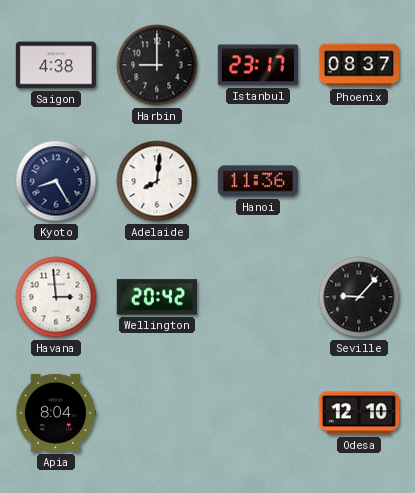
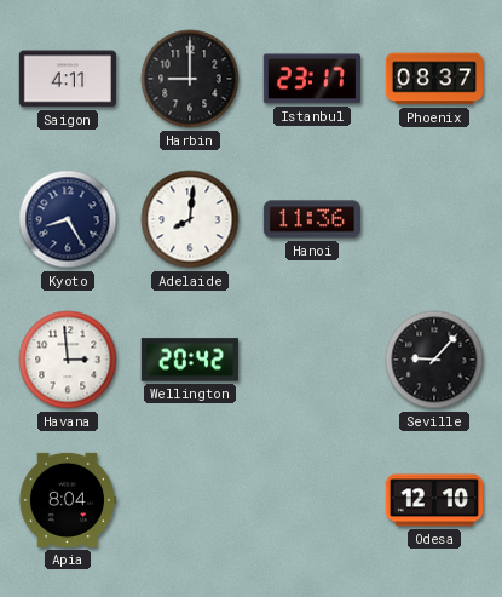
Saigon: 4:38 -> 4:11
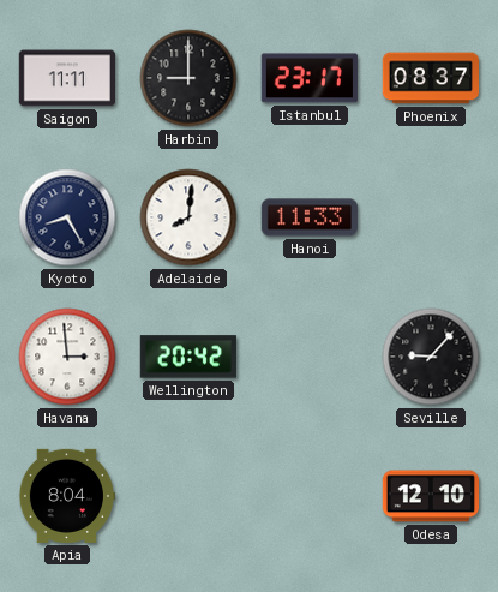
Saigon: 4:11 -> 11:11
Hanoi: 11:36 -> 11:33
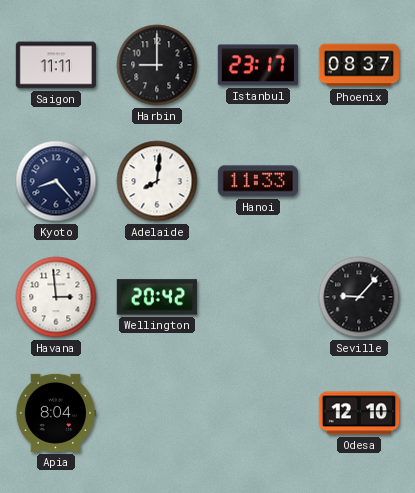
Kyoto: 8:25 -> 8:23
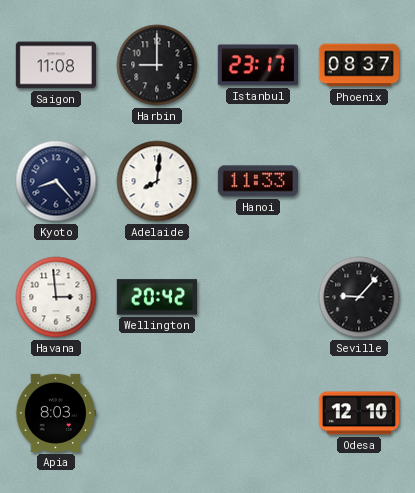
Saigon: 11:11 -> 11:08
Apia: 8:04 -> 8:03
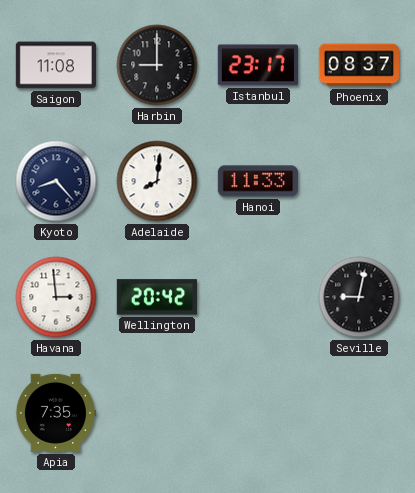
Seville: 9:07 -> 9:02
Apia: 8:03 -> 7:35
Odesa: 12:10 -> none
